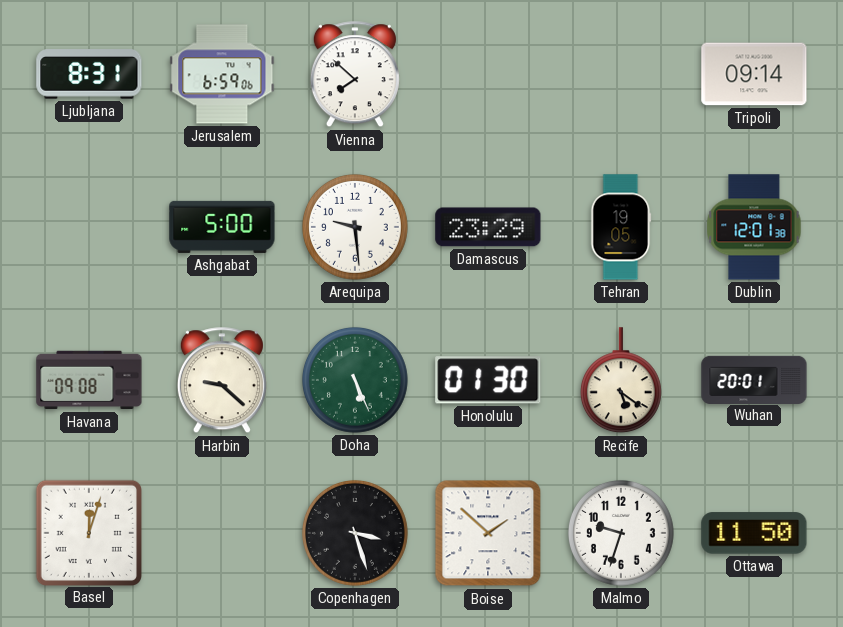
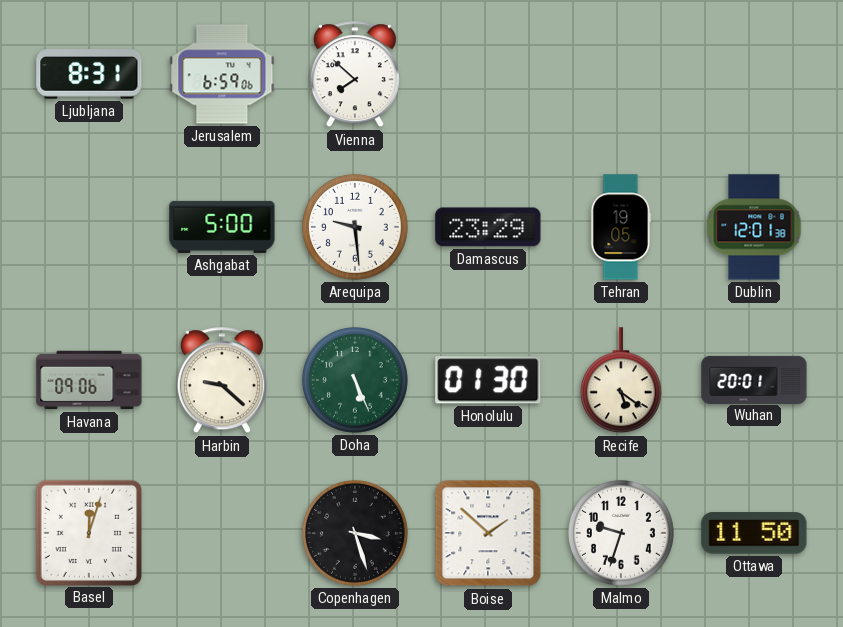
Tripoli: 09:14 -> none
Havana: 09:08 -> 09:06
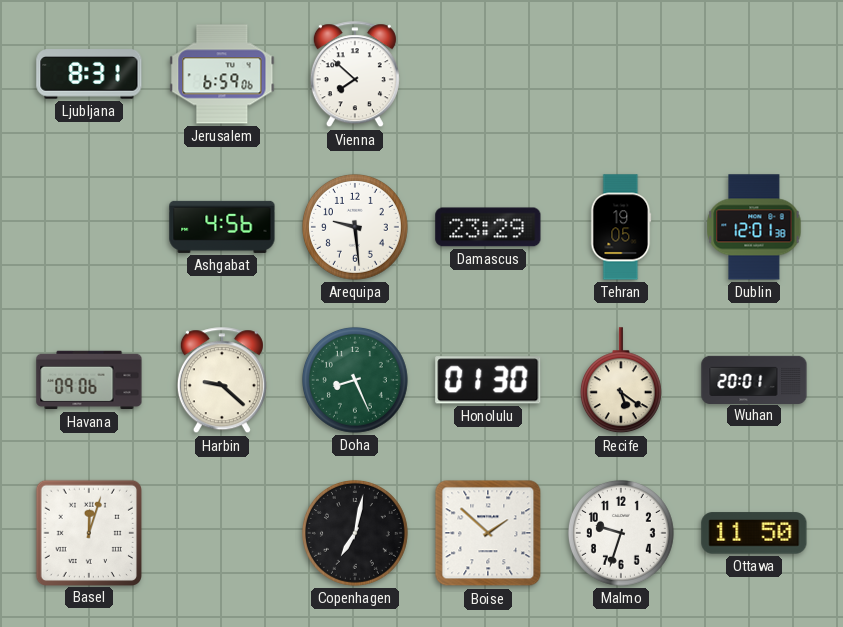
Ashgabat: 5:00 -> 4:56
Doha: 5:26 -> 8:26
Copenhagen: 3:27 -> 7:02
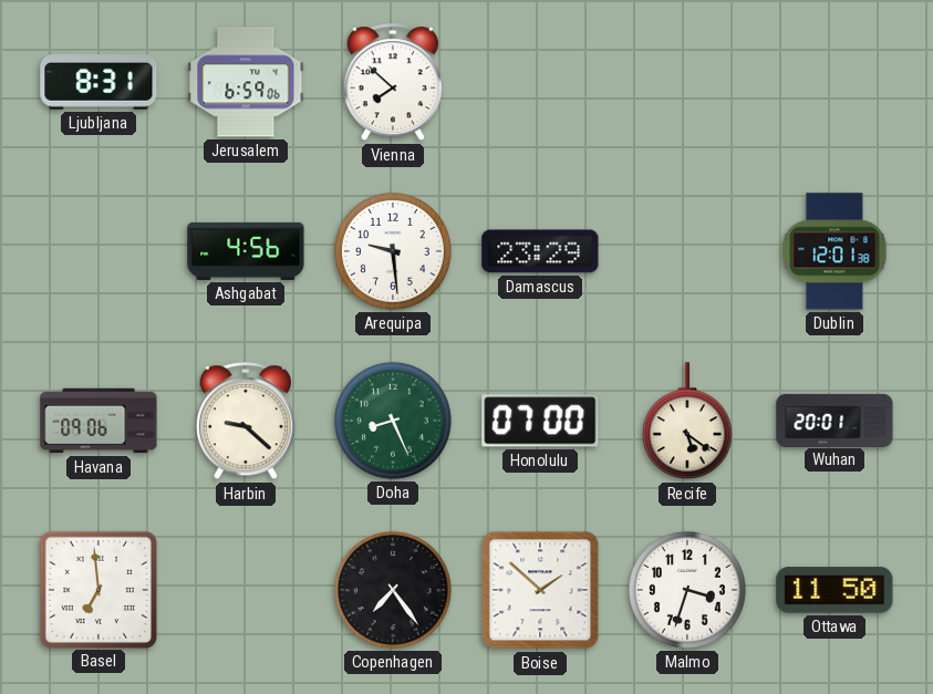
Tehran: 19:05 -> none
Honolulu: 01:30 -> 07:00
Basel: 12:03 -> 6:59
Copenhagen: 7:02 -> 7:24
Malmo: 9:33 -> 3:33
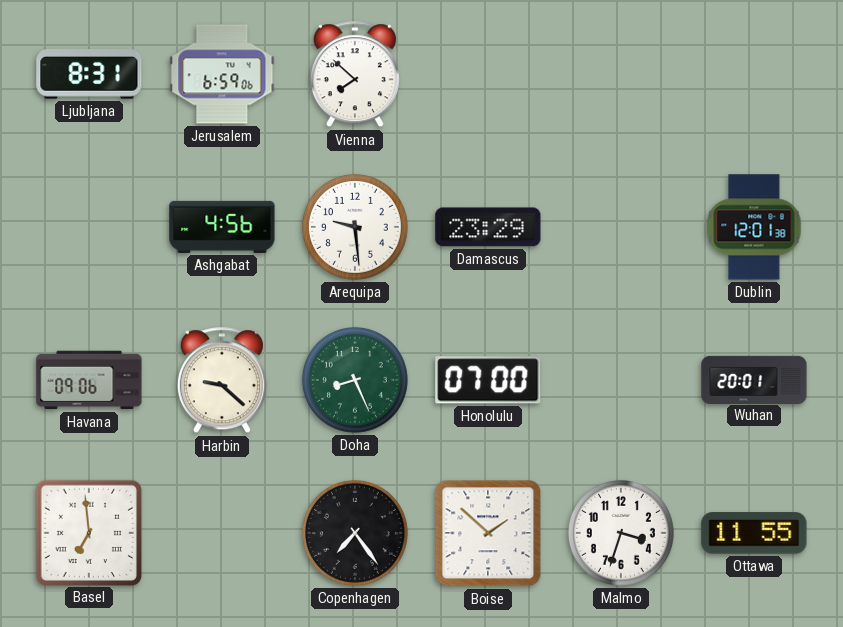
Recife: 5:21 -> none
Ottawa: 11:50 -> 11:55
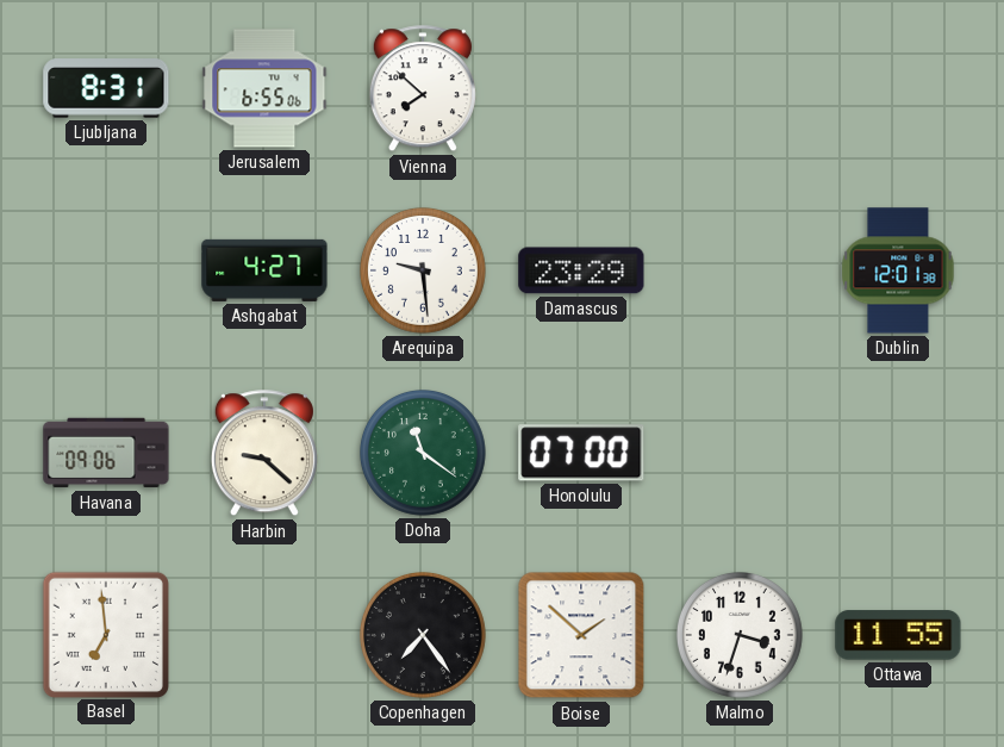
Jerusalem: 6:59 -> 6:55
Ashgabat: 4:56 -> 4:27
Doha: 8:26 -> 11:21
Wuhan: 20:01 -> none
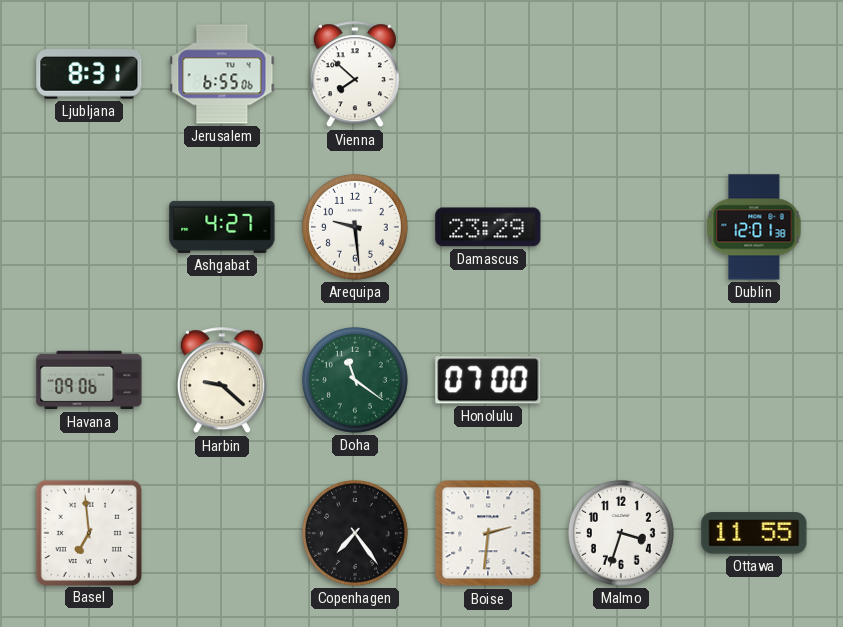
Boise: 1:52 -> 2:31
